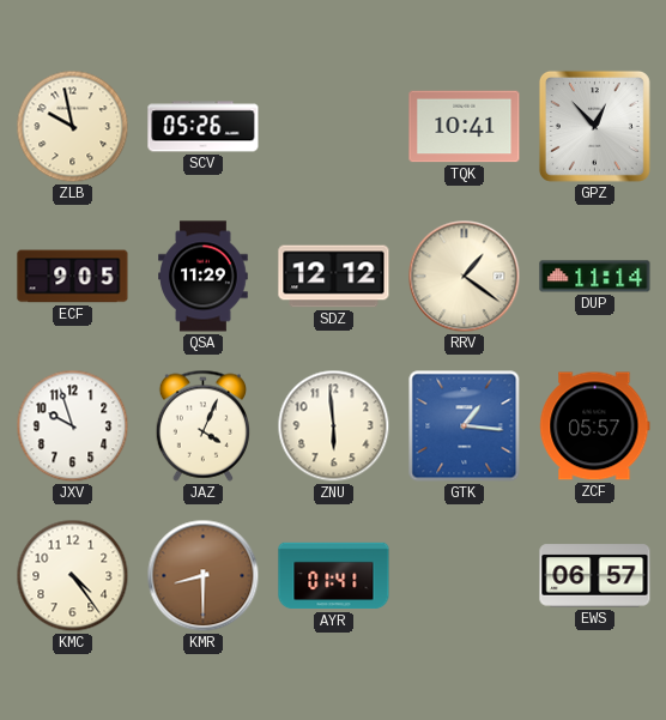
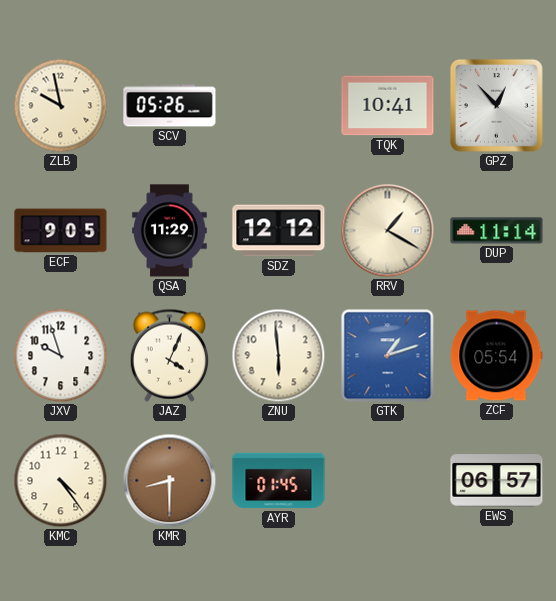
RRV: 1:21 -> 1:20
GTK: 1:16 -> 1:12
ZCF: 05:57 -> 05:54
AYR: 01:41 -> 01:45
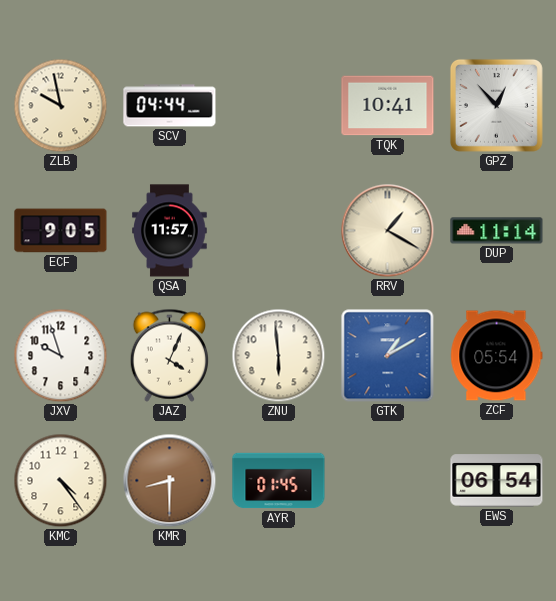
SCV: 05:26 -> 04:44
QSA: 11:29 -> 11:57
SDZ: 12:12 -> none
GTK: 1:12 -> 1:10
EWS: 06:57 -> 06:54
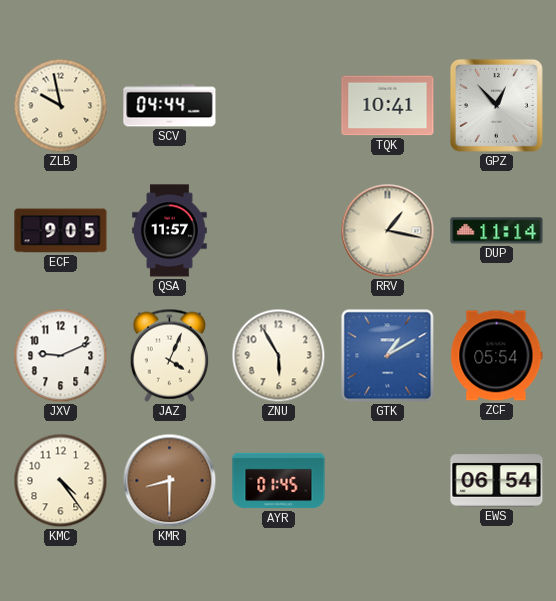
RRV: 1:20 -> 1:17
JXV: 9:57 -> 9:11
ZNU: 5:59 -> 5:55
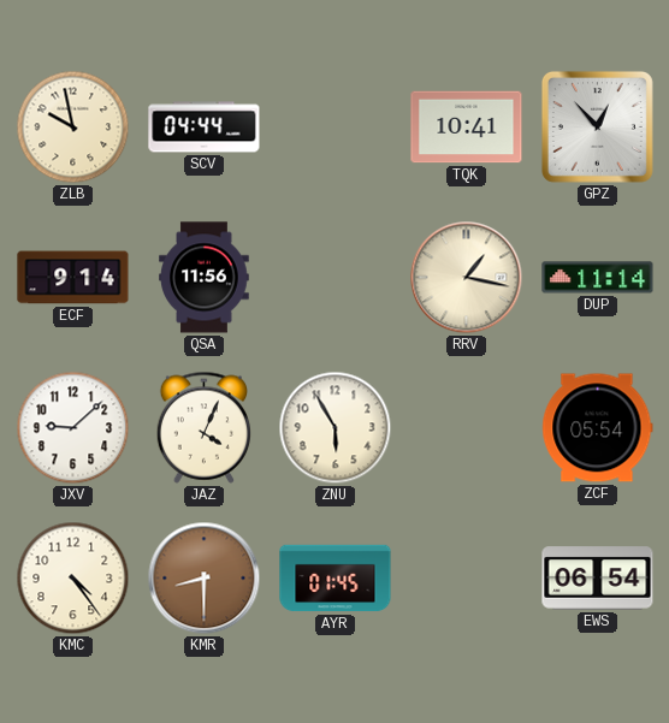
ECF: 9:05 -> 9:14
QSA: 11:57 -> 11:56
JXV: 9:11 -> 9:08
GTK: 1:10 -> none
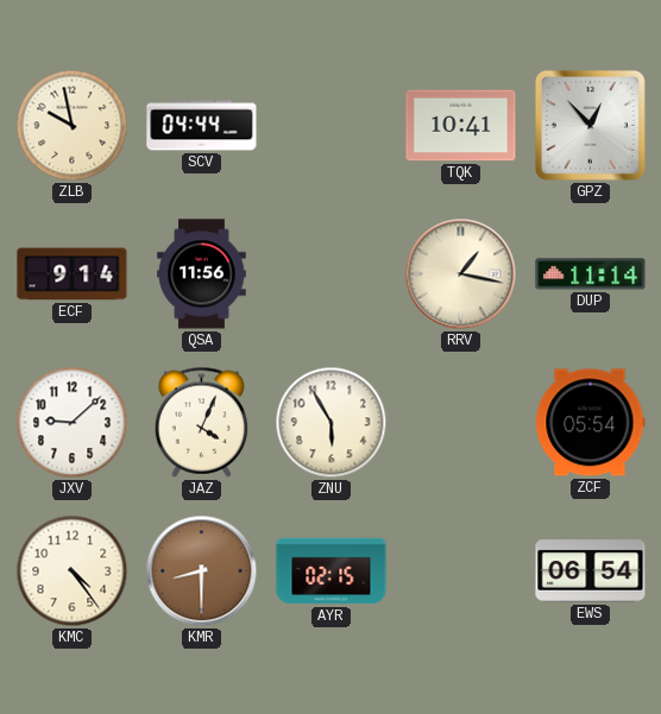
AYR: 01:45 -> 02:15
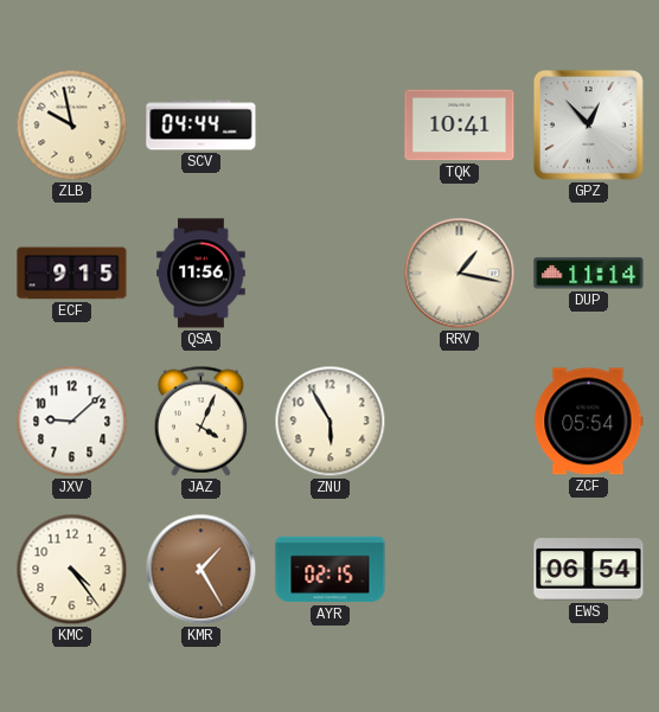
ECF: 9:14 -> 9:15
KMR: 8:30 -> 1:25
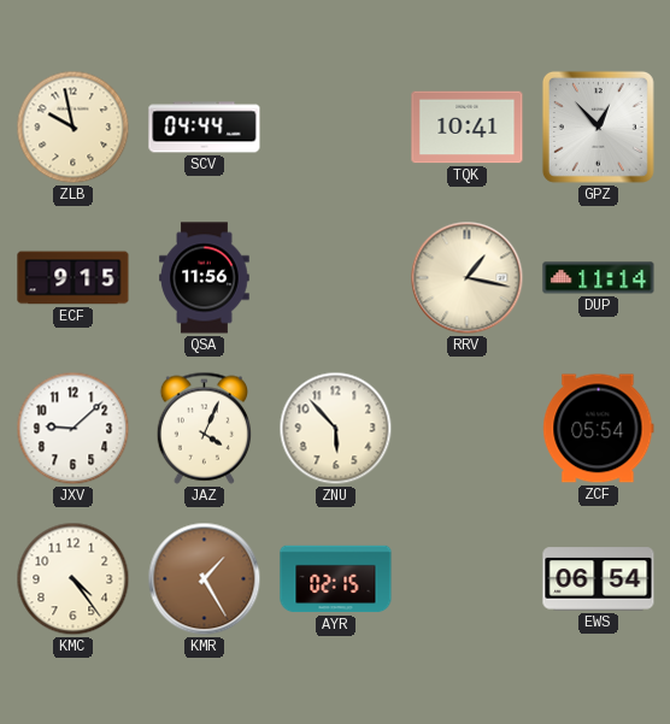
ZNU: 5:55 -> 5:53
